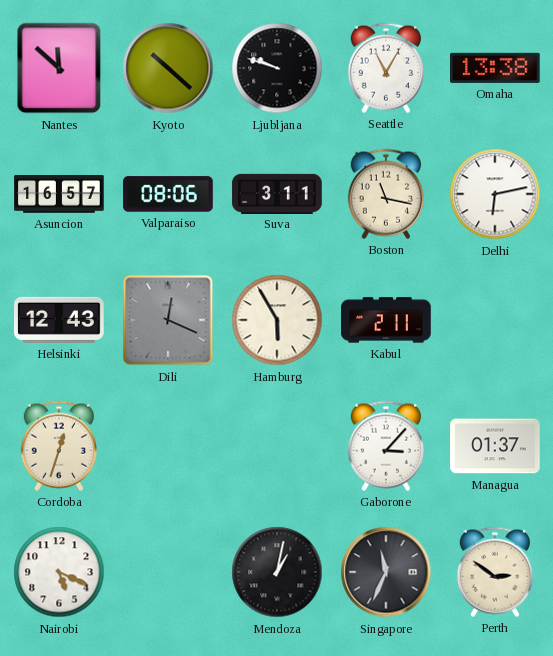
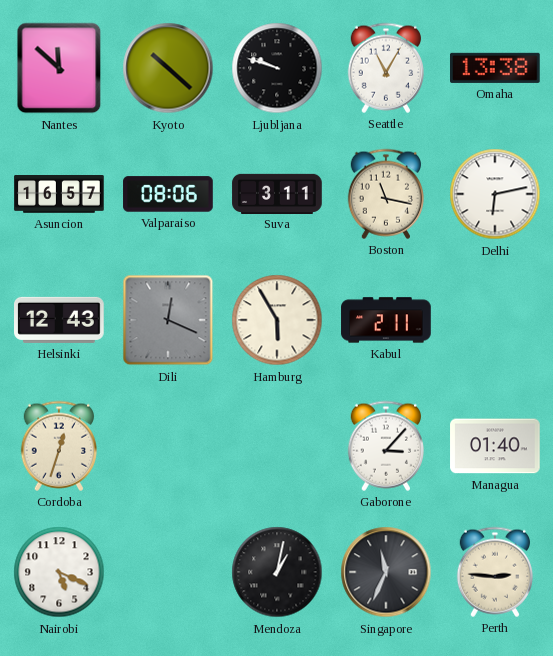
Managua: 01:37 -> 01:40
Perth: 2:51 -> 2:46
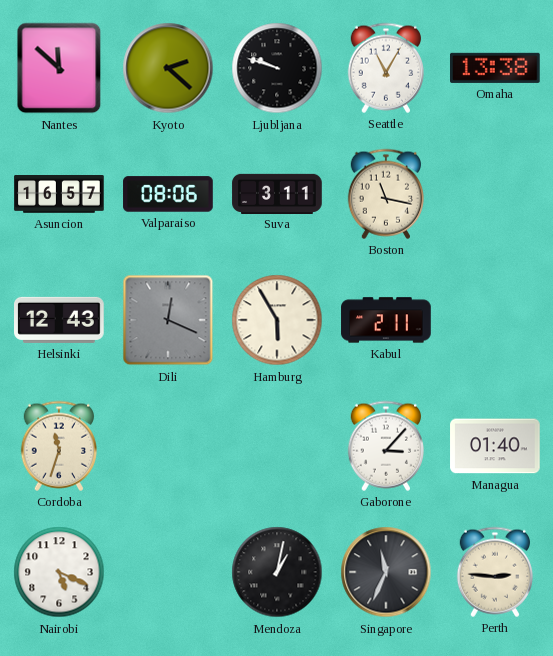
Kyoto: 10:22 -> 2:22
Delhi: 6:13 -> none
Cordoba: 12:33 -> 11:33
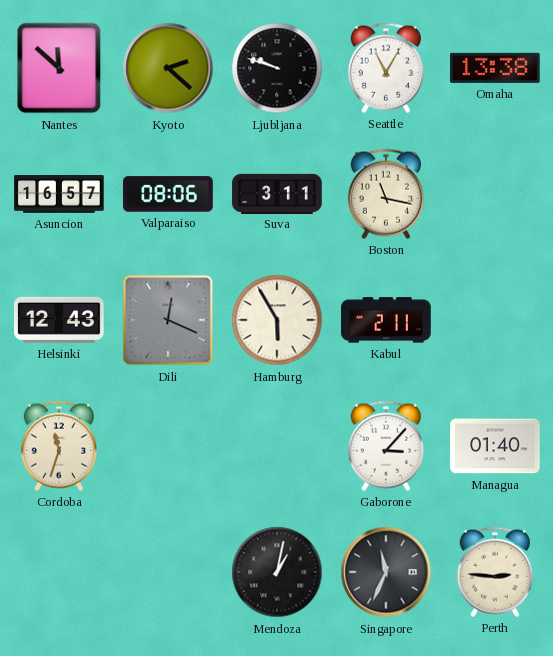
Nairobi: 5:19 -> none
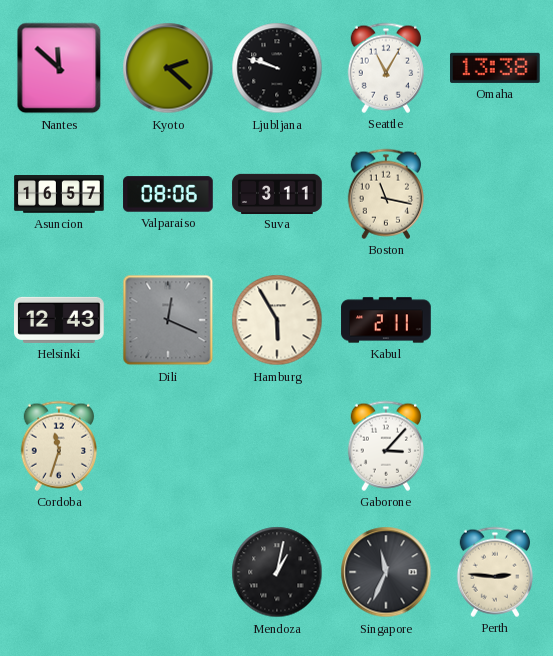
Managua: 01:40 -> none
